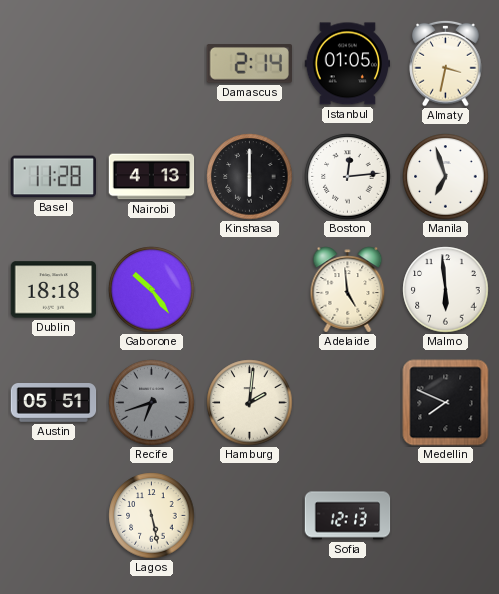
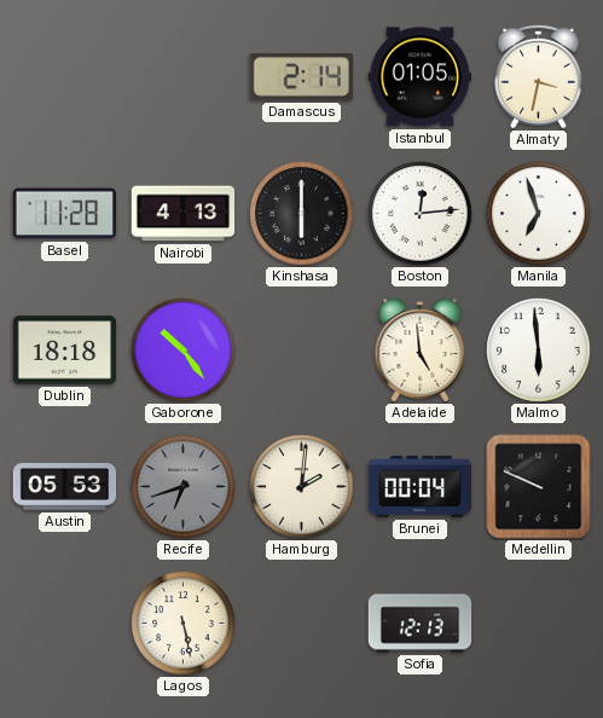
Austin: 05:51 -> 05:53
Brunei: none -> 00:04
Medellin: 7:49 -> 9:49
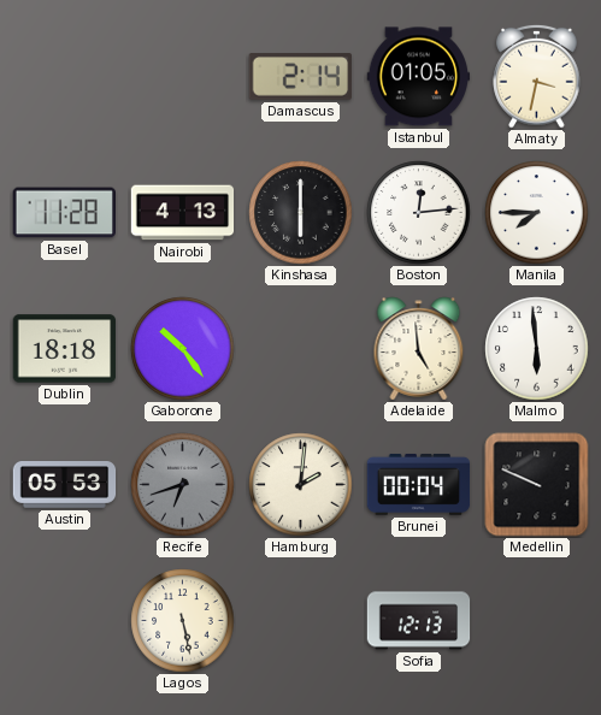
Manila: 6:57 -> 7:45
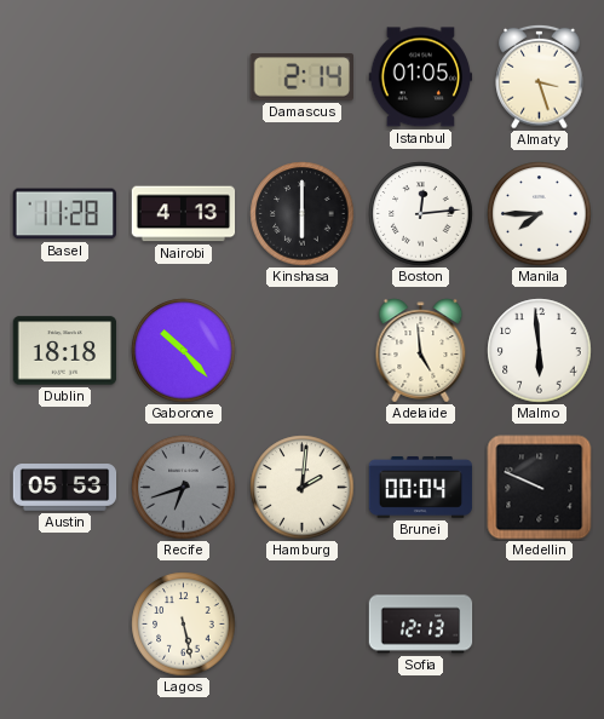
Almaty: 3:32 -> 3:27
Gaborone: 10:24 -> 10:23
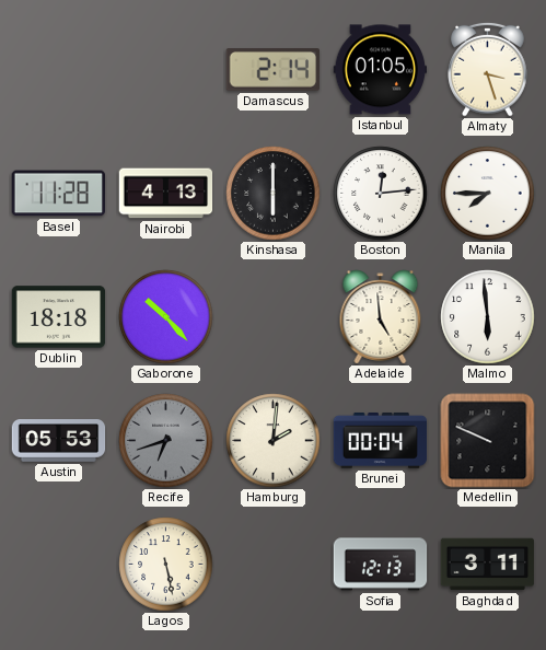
Baghdad: none -> 3:11
